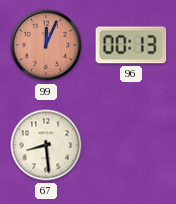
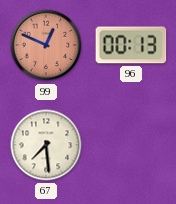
99: 12:04 -> 12:49
67: 8:29 -> 7:29
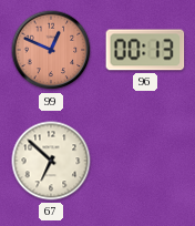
67: 7:29 -> 6:52
